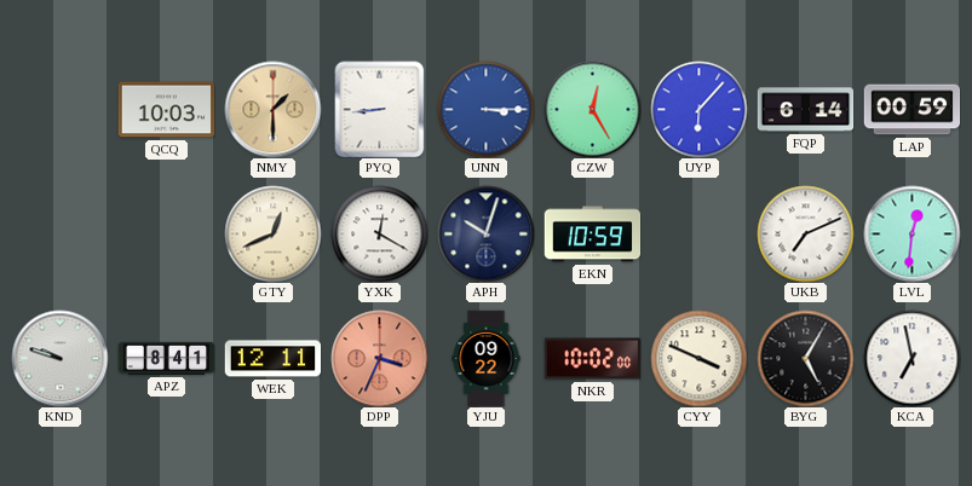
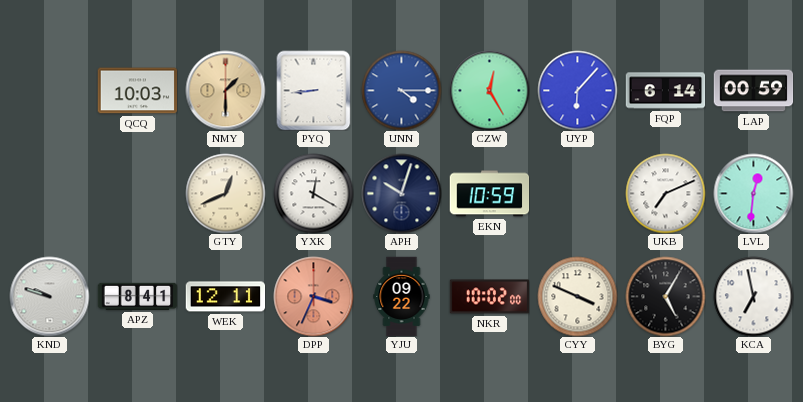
UNN: 3:15 -> 4:15
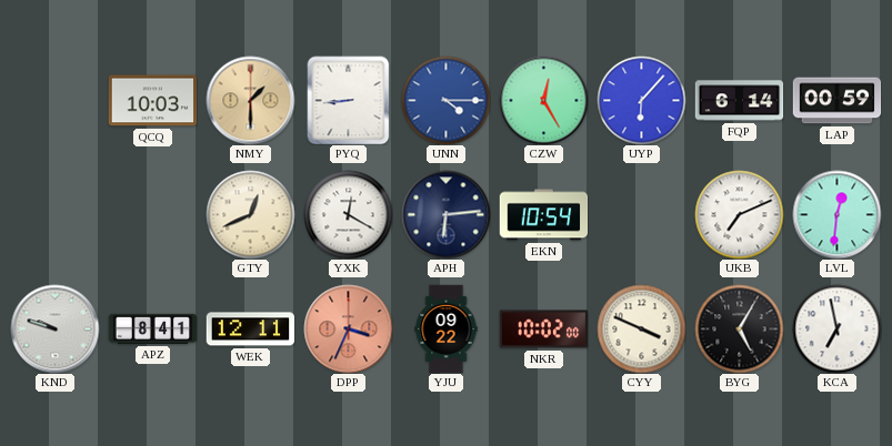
APH: 10:03 -> 6:14
EKN: 10:59 -> 10:54
